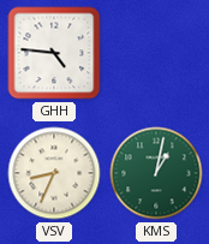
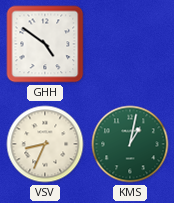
GHH: 4:46 -> 4:51
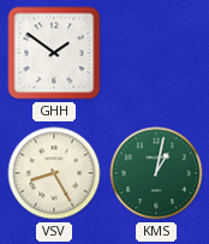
GHH: 4:51 -> 1:51
VSV: 8:34 -> 8:25
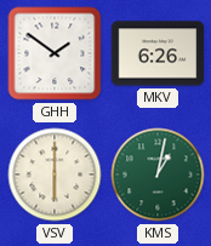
MKV: none -> 6:26
VSV: 8:25 -> 6:00
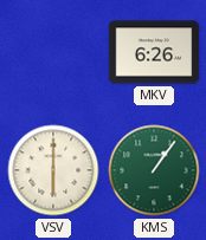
GHH: 1:51 -> none
KMS: 1:02 -> 1:06
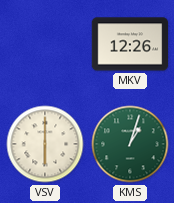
MKV: 6:26 -> 12:26
KMS: 1:06 -> 1:03
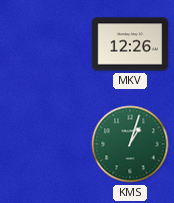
VSV: 6:00 -> none
